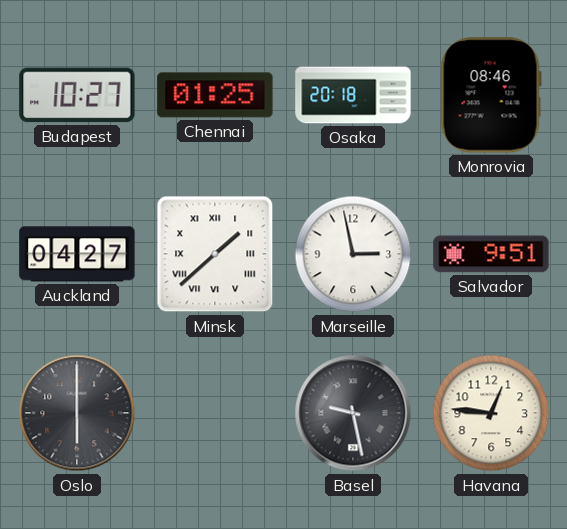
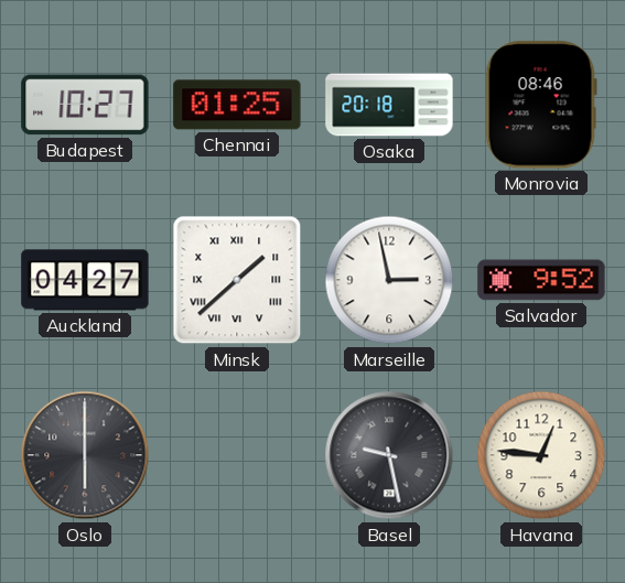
Salvador: 9:51 -> 9:52
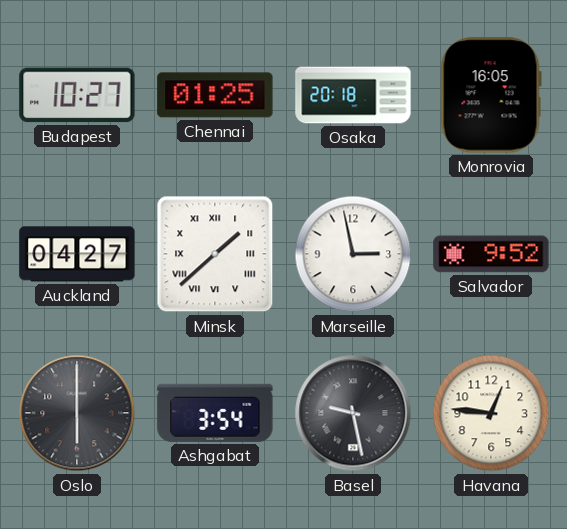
Monrovia: 08:46 -> 16:05
Ashgabat: none -> 3:54
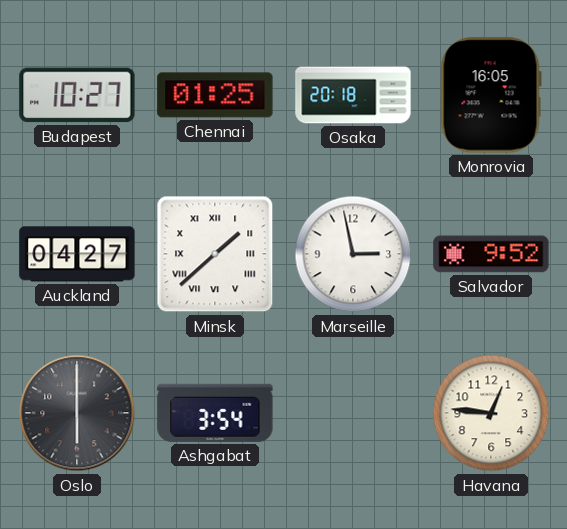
Basel: 9:28 -> none
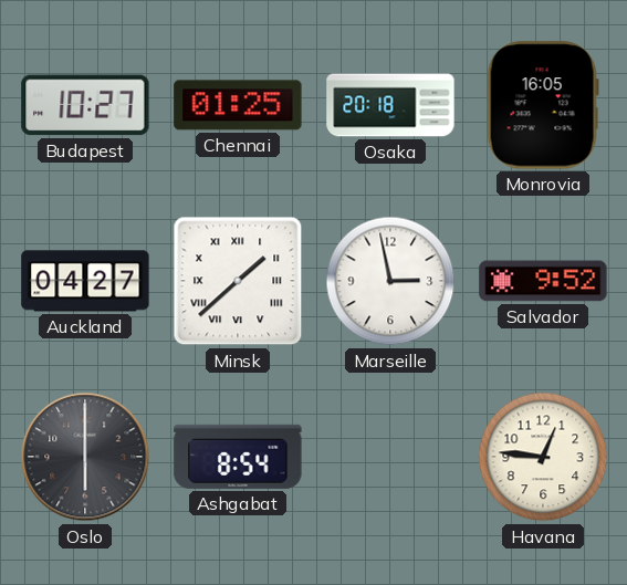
Ashgabat: 3:54 -> 8:54
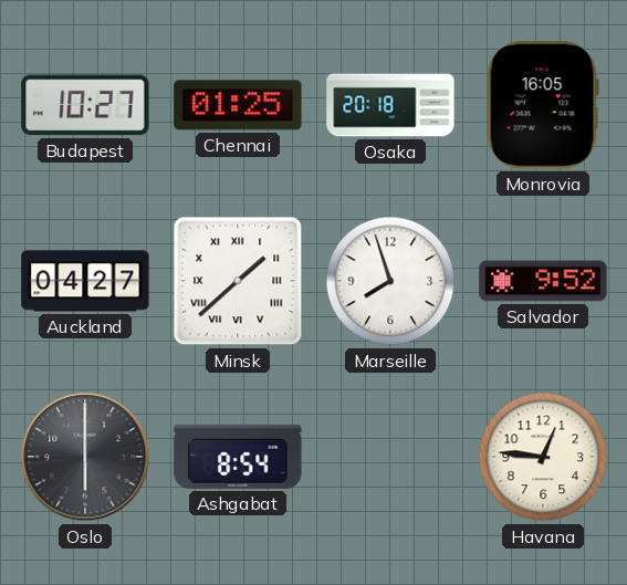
Marseille: 2:58 -> 7:57
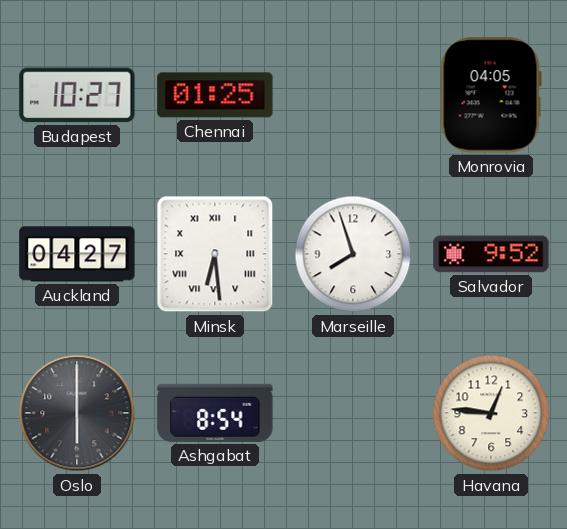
Osaka: 20:18 -> none
Monrovia: 16:05 -> 04:05
Minsk: 1:38 -> 6:29
